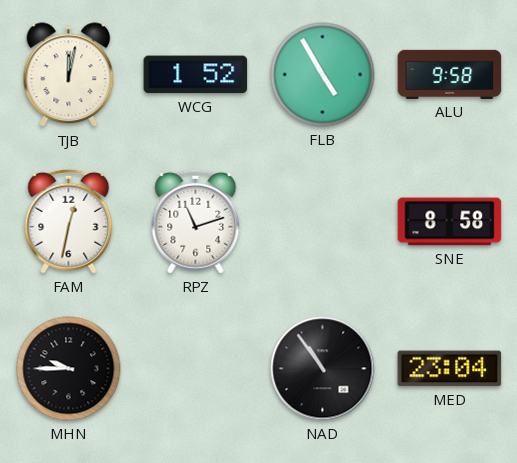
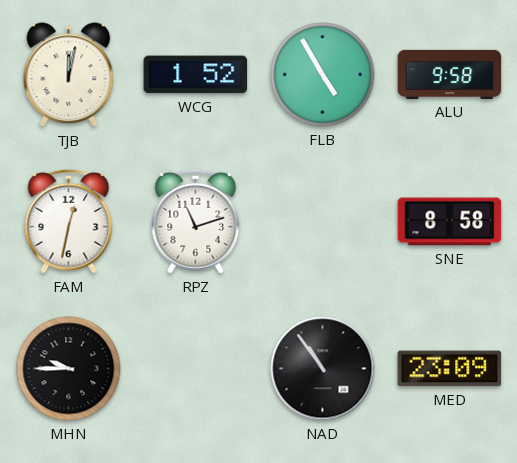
MED: 23:04 -> 23:09
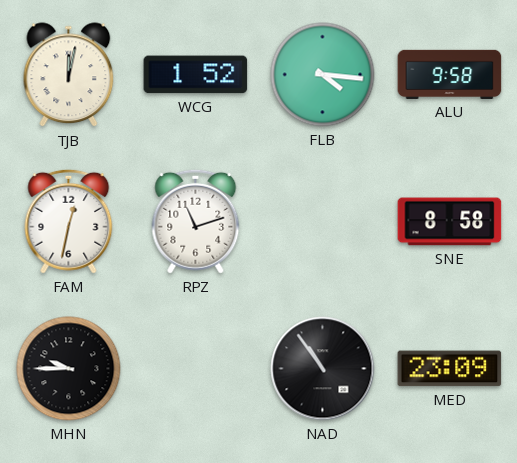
FLB: 4:55 -> 4:16
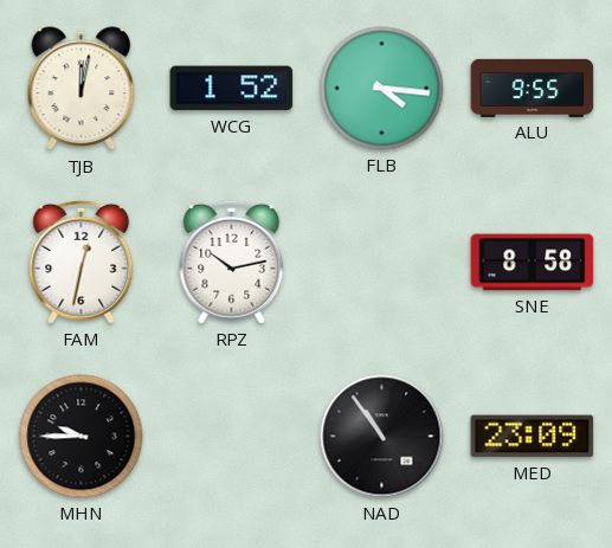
ALU: 9:58 -> 9:55
RPZ: 11:12 -> 10:13
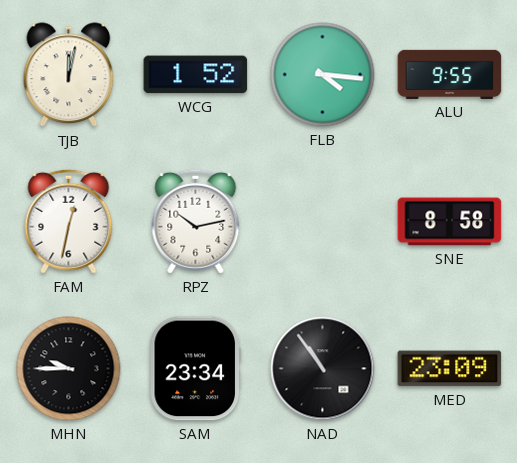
SAM: none -> 23:34
